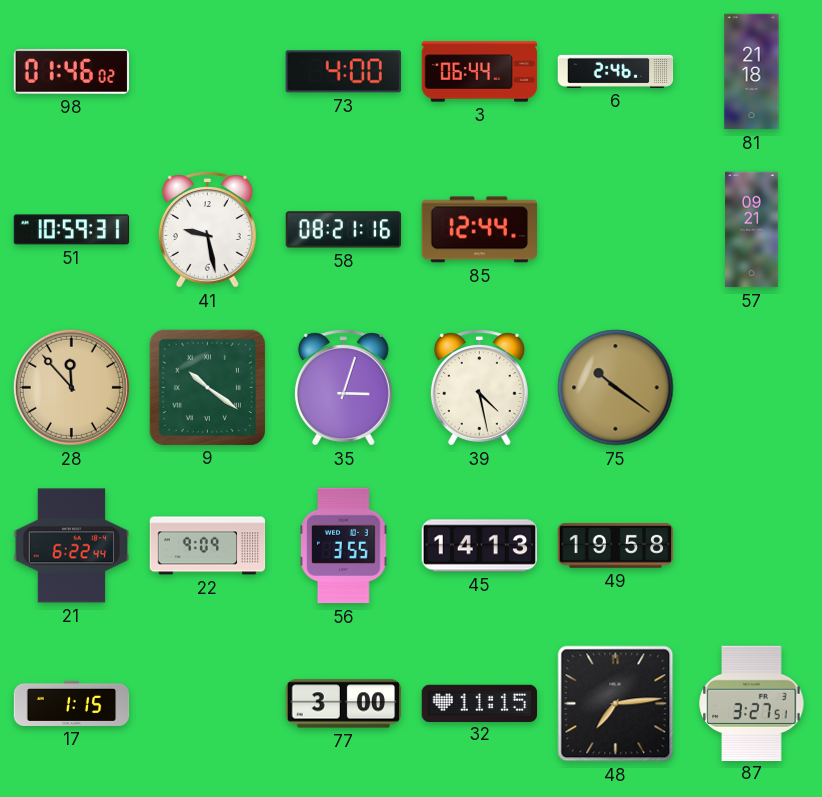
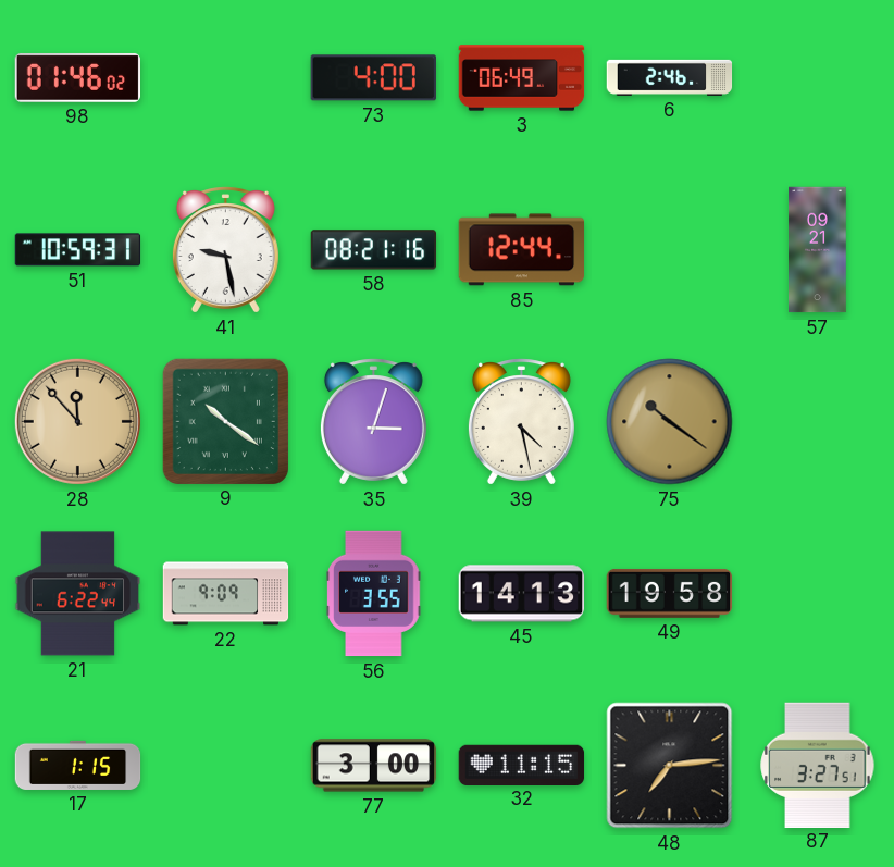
3: 06:44 -> 06:49
81: 21:18 -> none
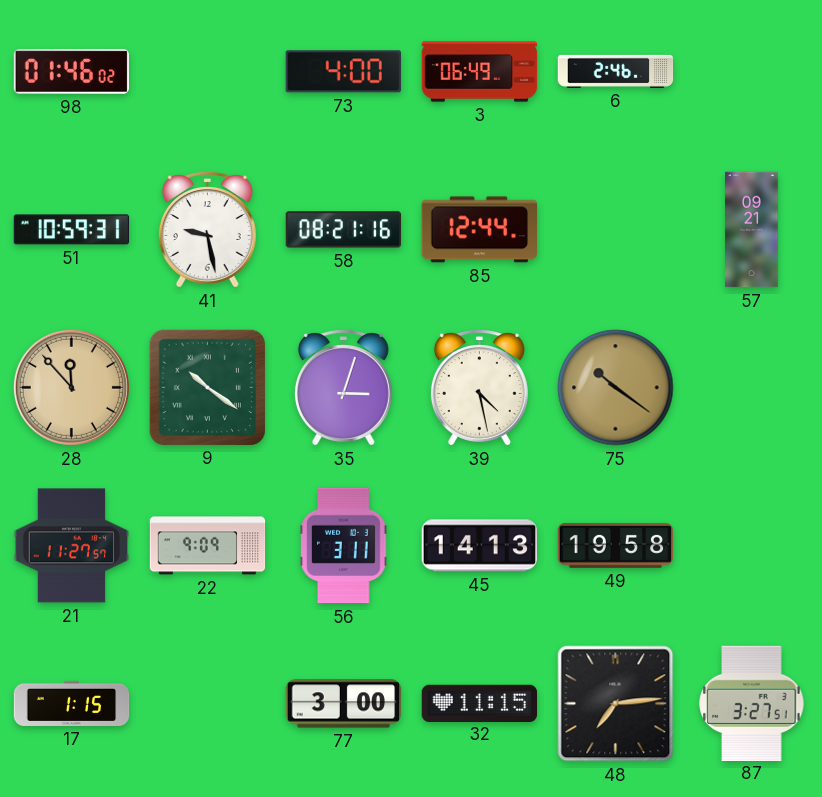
21: 6:22 -> 11:27
56: 3:55 -> 3:11
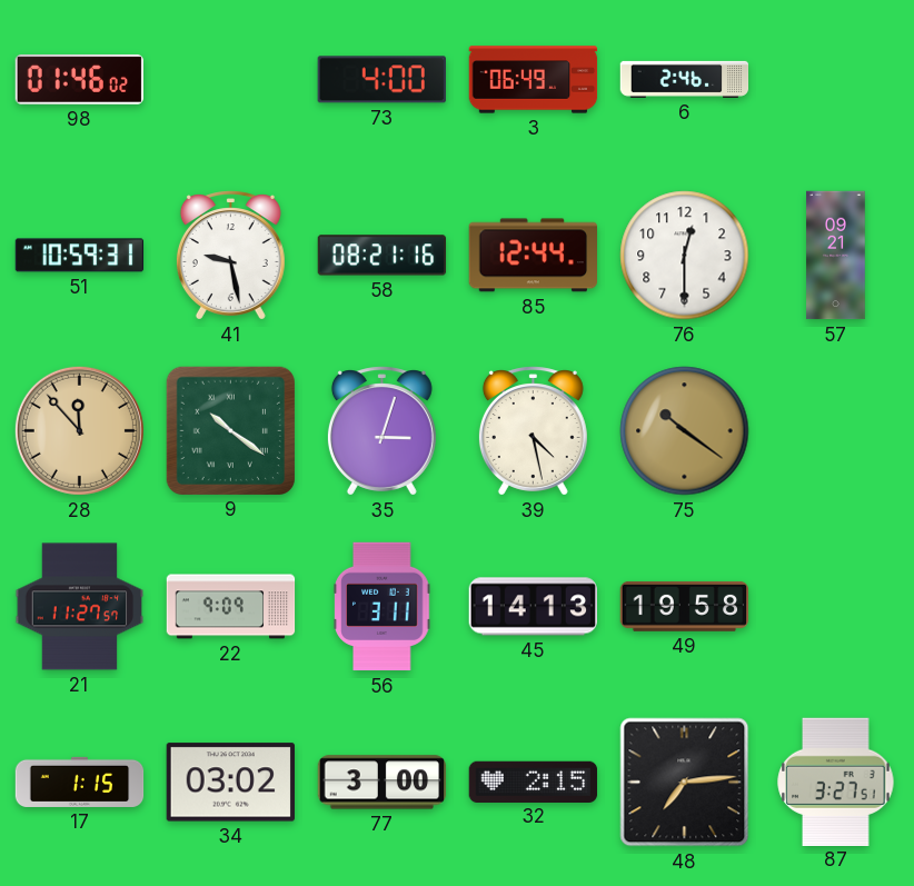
76: none -> 12:30
34: none -> 03:02
32: 11:15 -> 2:15
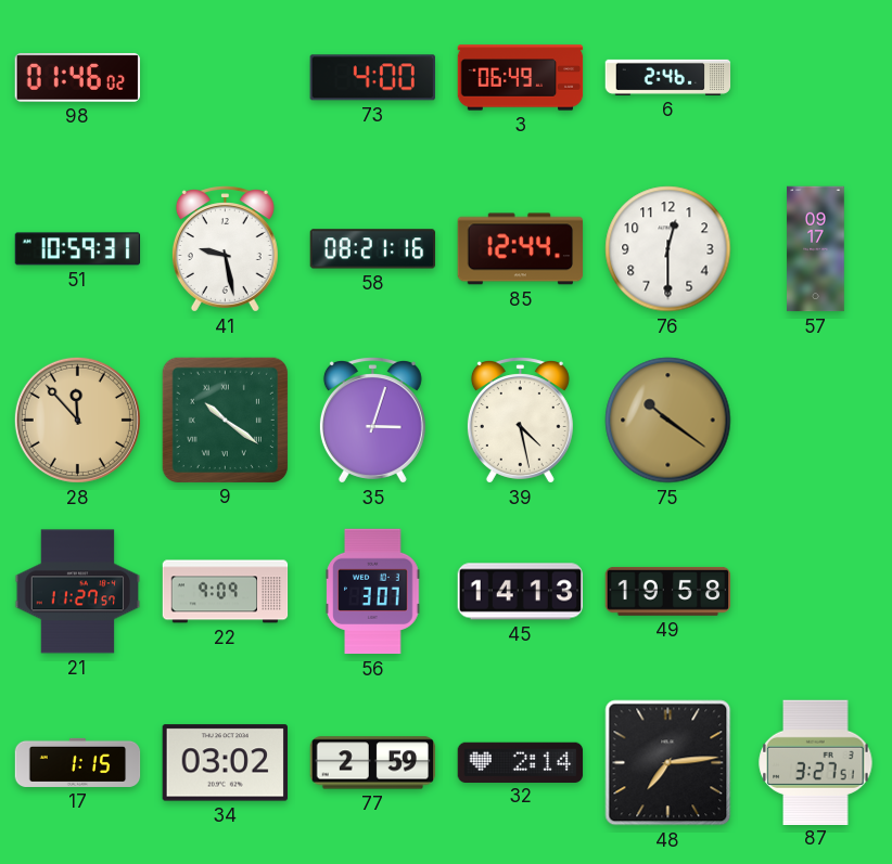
57: 09:21 -> 09:17
56: 3:11 -> 3:07
77: 3:00 -> 2:59
32: 2:15 -> 2:14
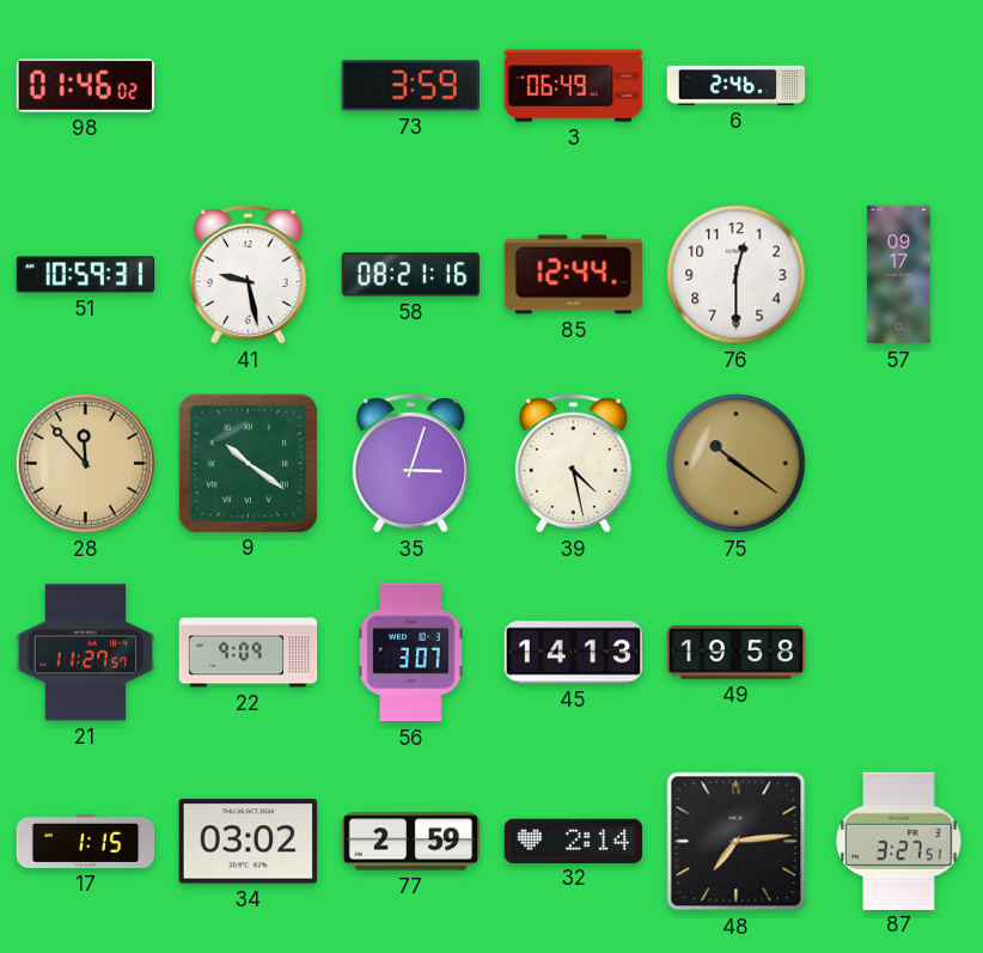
73: 4:00 -> 3:59
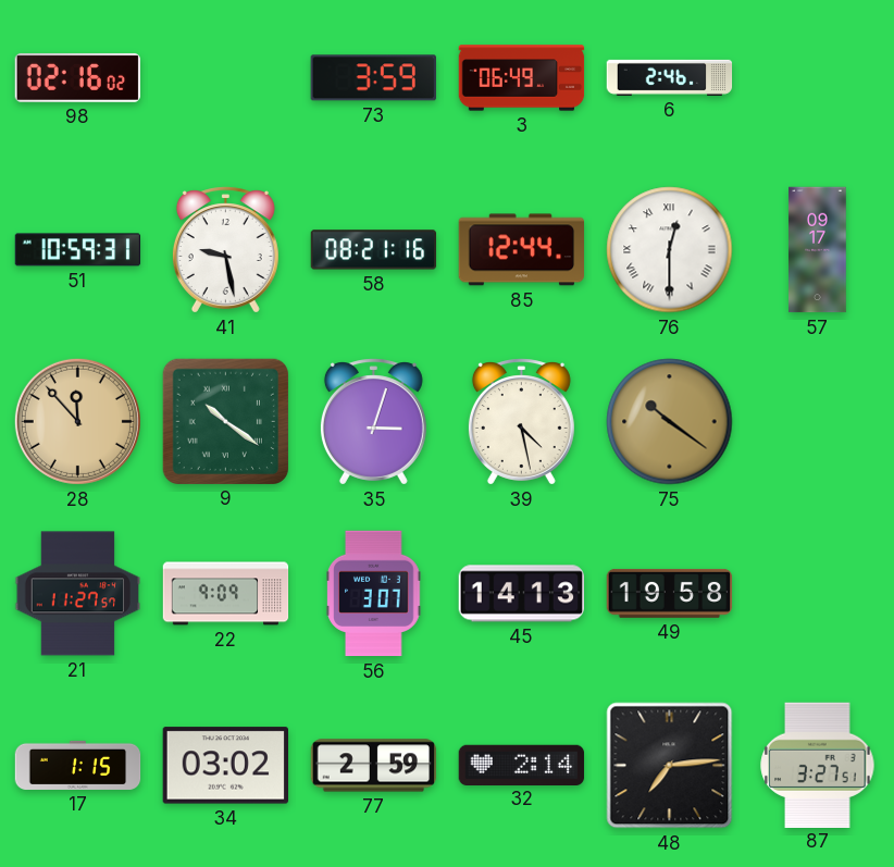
98: 01:46 -> 02:16
76 numerals: Arabic -> Roman
